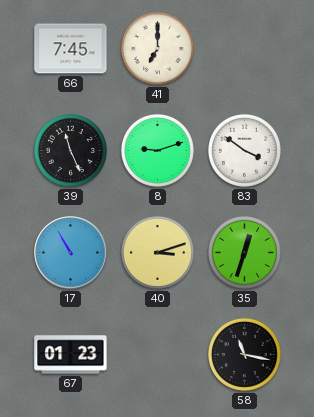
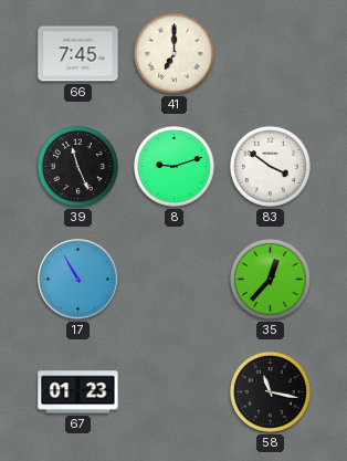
40: 3:12 -> none
35: 12:33 -> 12:37
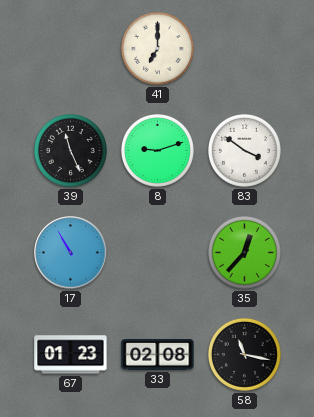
66: 7:45 -> none
33: none -> 02:08
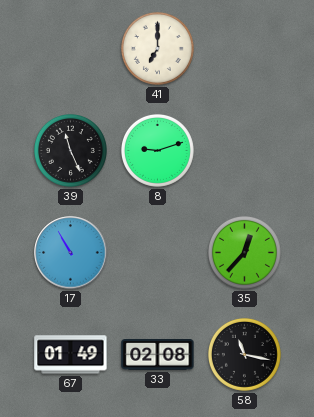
83: 3:51 -> none
67: 01:23 -> 01:49
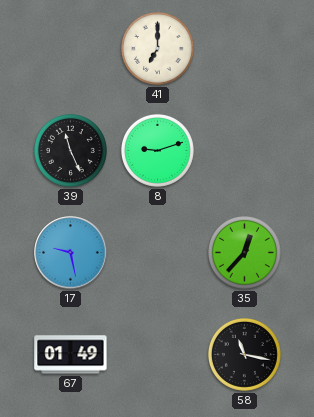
17: 10:55 -> 9:28
33: 02:08 -> none
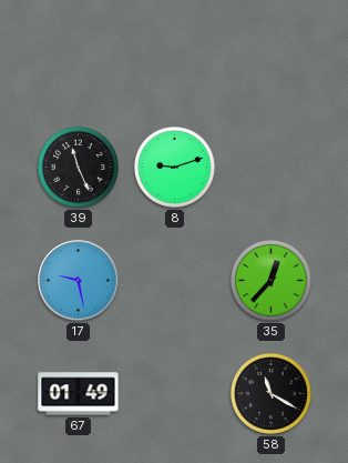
41: 7:00 -> none
58: 11:17 -> 11:20
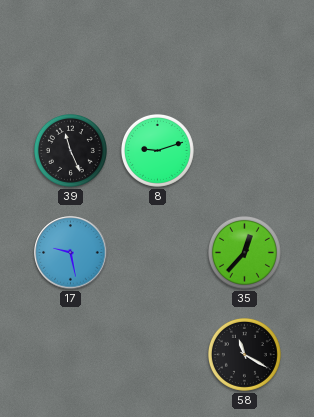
67: 01:49 -> none
